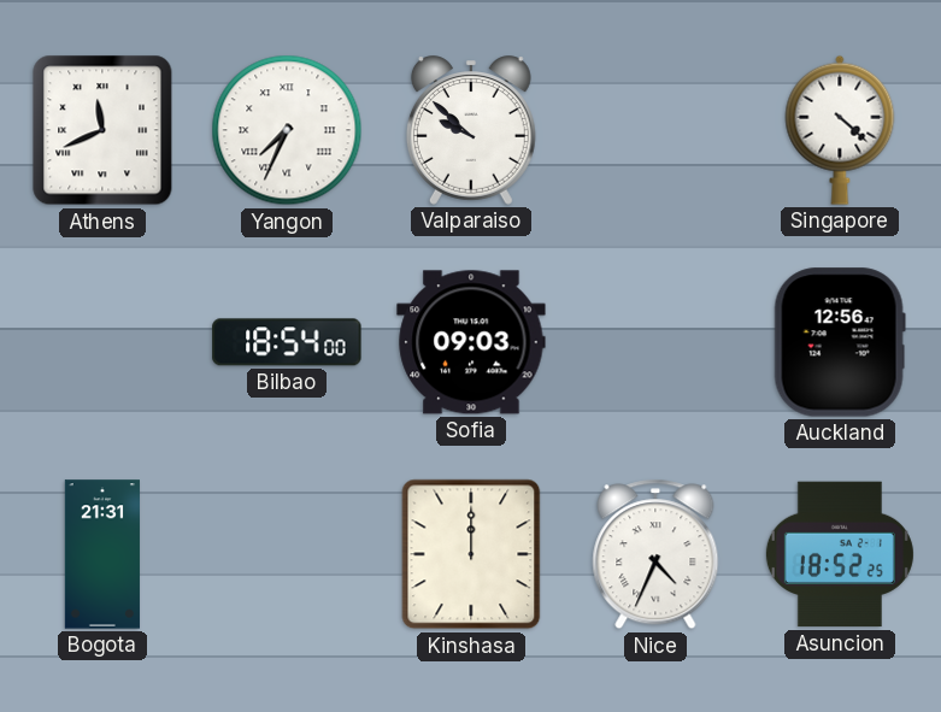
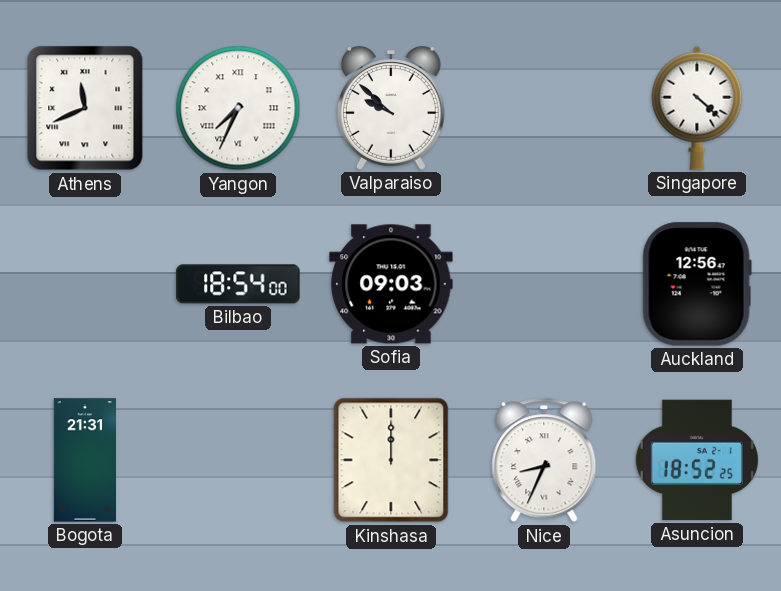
Nice: 4:34 -> 8:34
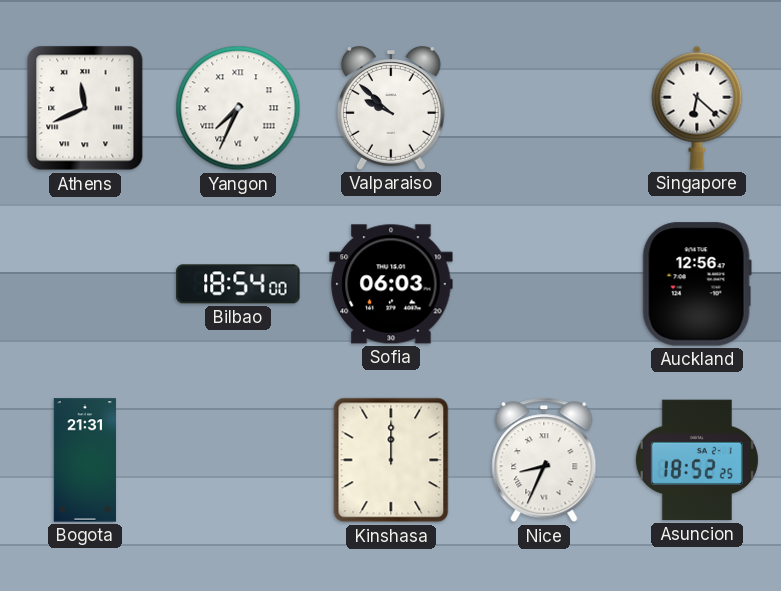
Singapore: 4:22 -> 6:22
Sofia: 09:03 -> 06:03
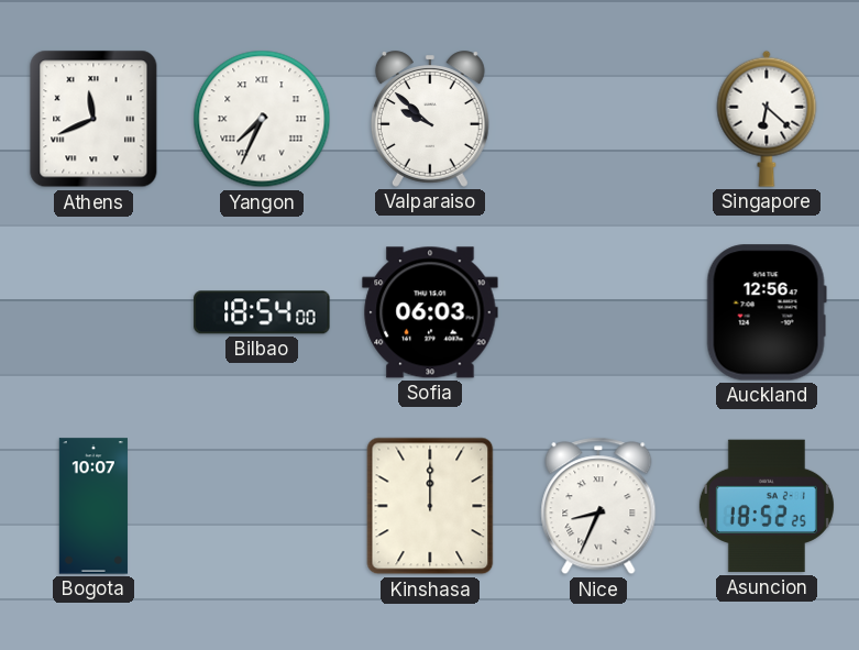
Bogota: 21:31 -> 10:07
